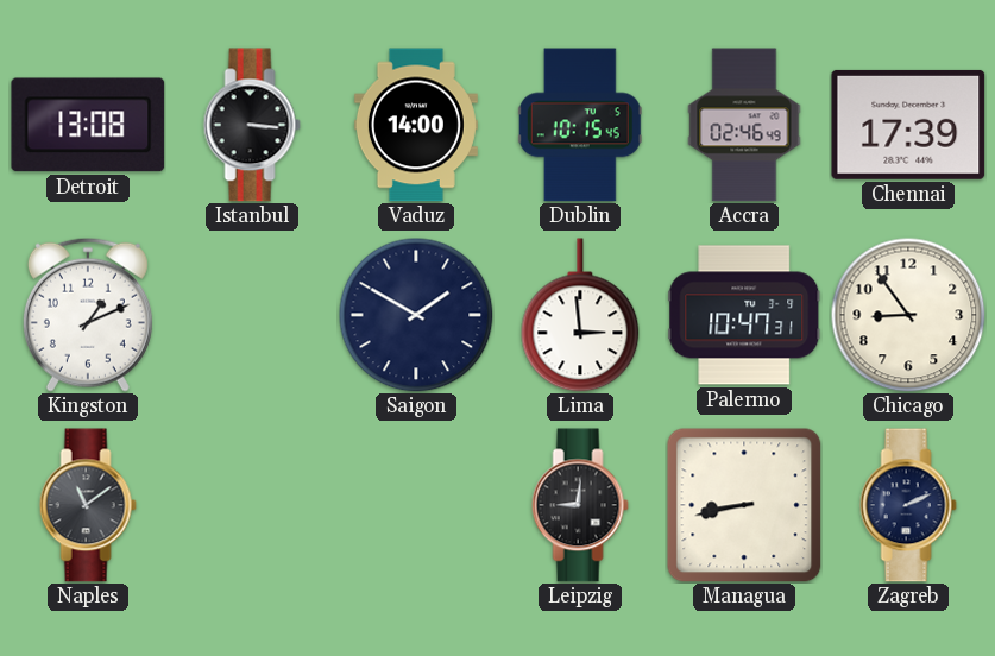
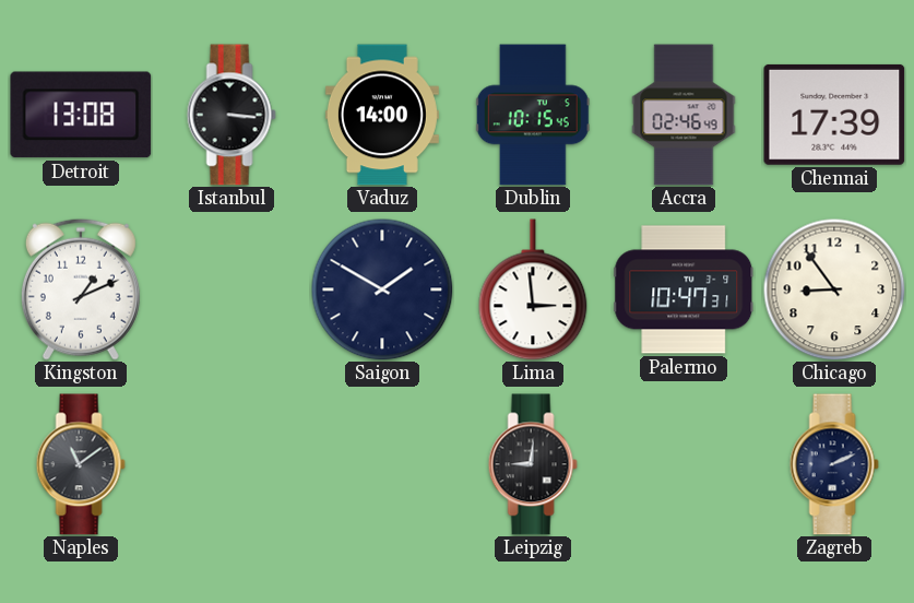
Managua: 8:43 -> none
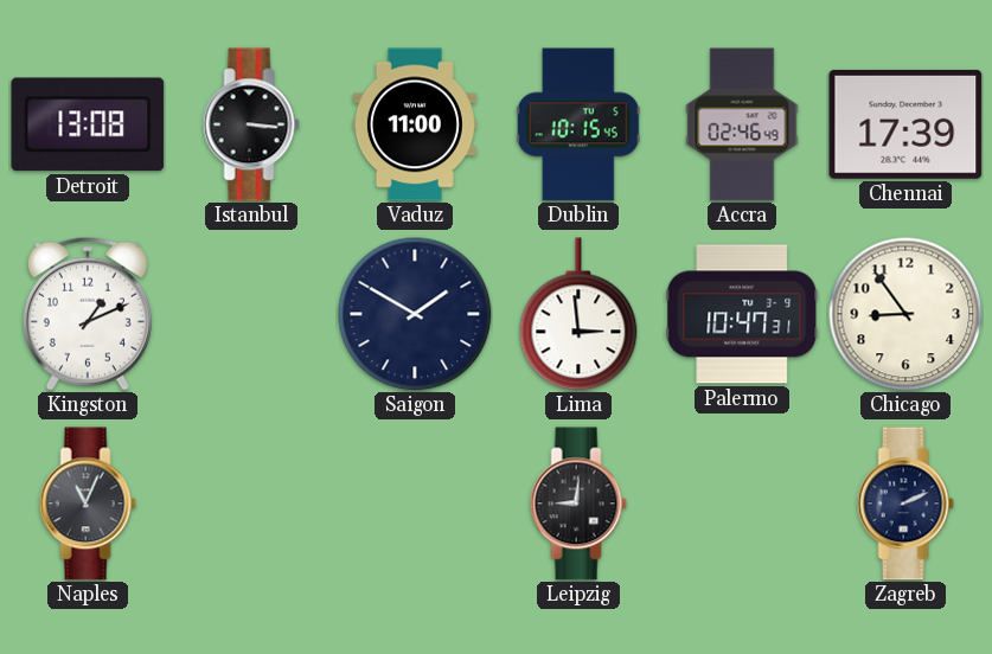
Vaduz: 14:00 -> 11:00
Naples: 11:09 -> 11:04
